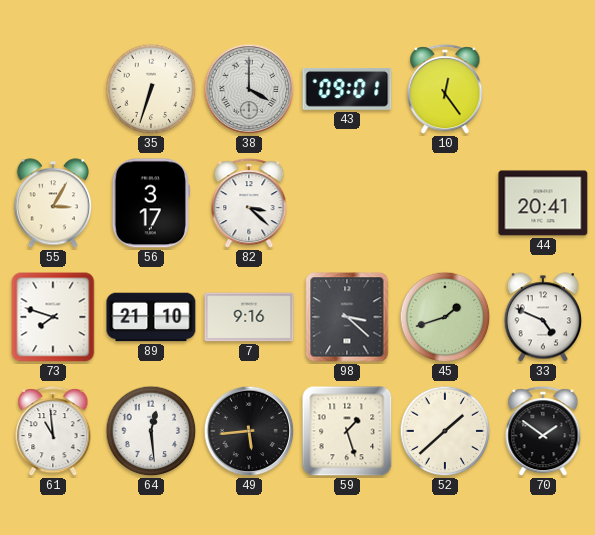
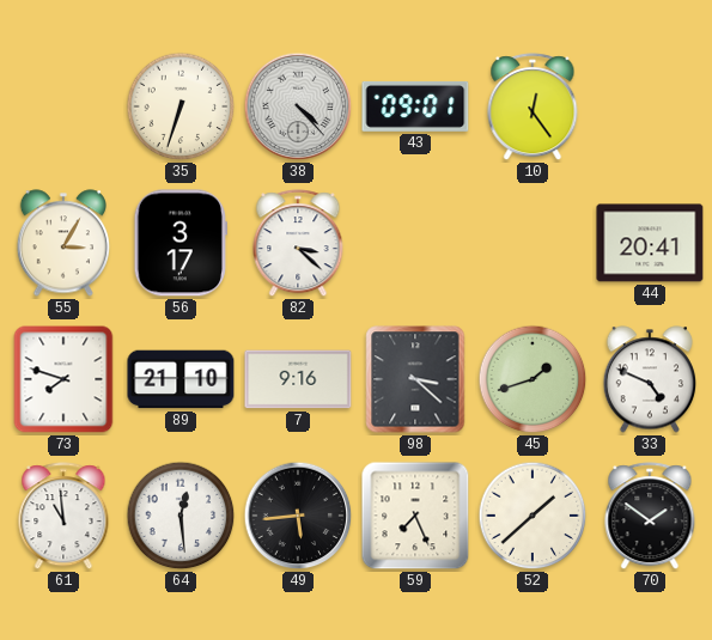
38: 4:00 -> 4:23
59: 1:27 -> 7:26
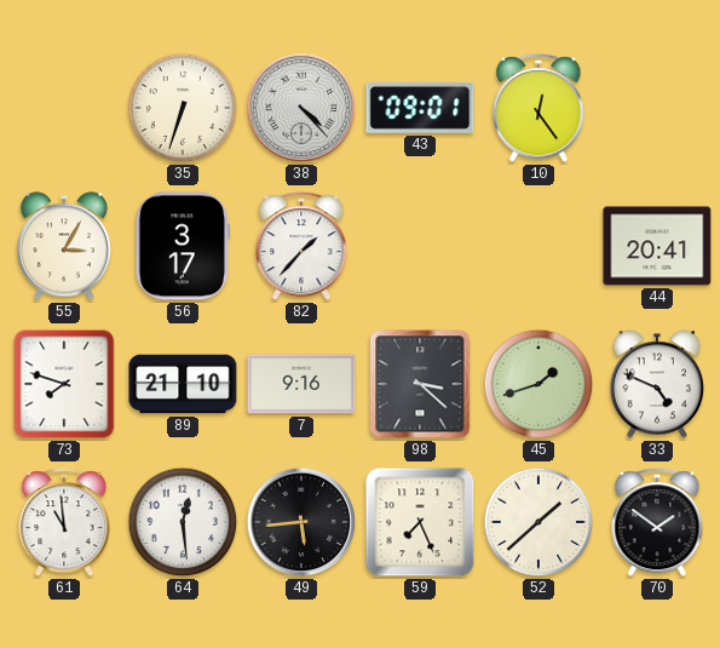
82: 3:22 -> 1:37
